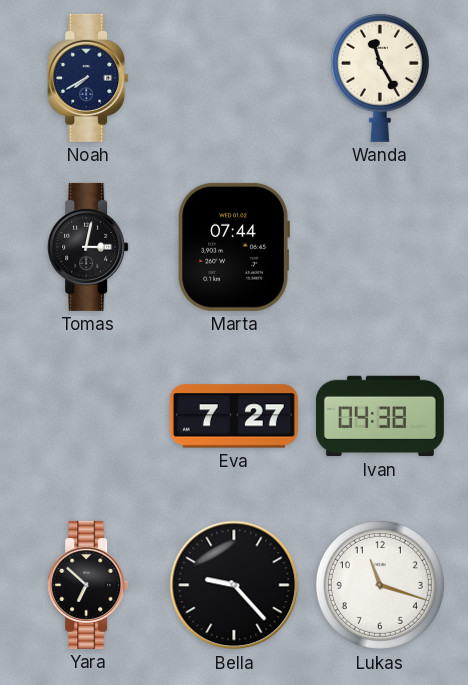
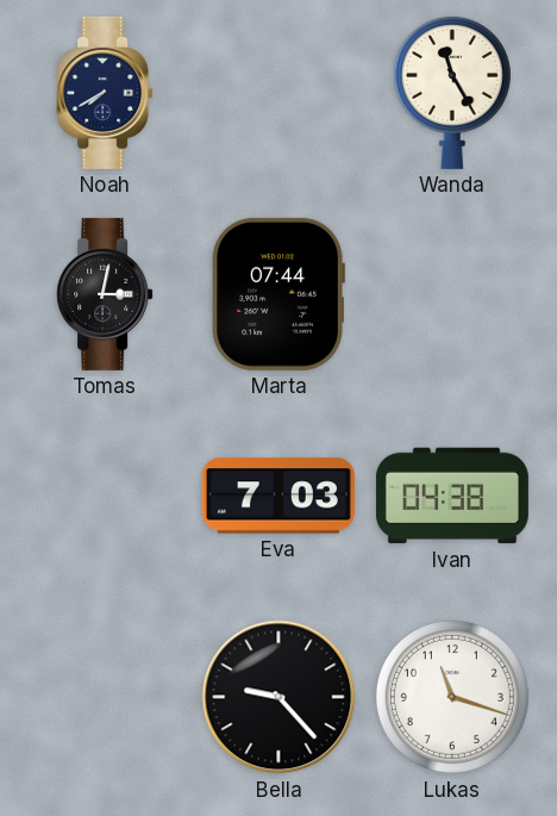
Eva: 7:27 -> 7:03
Yara: 6:52 -> none
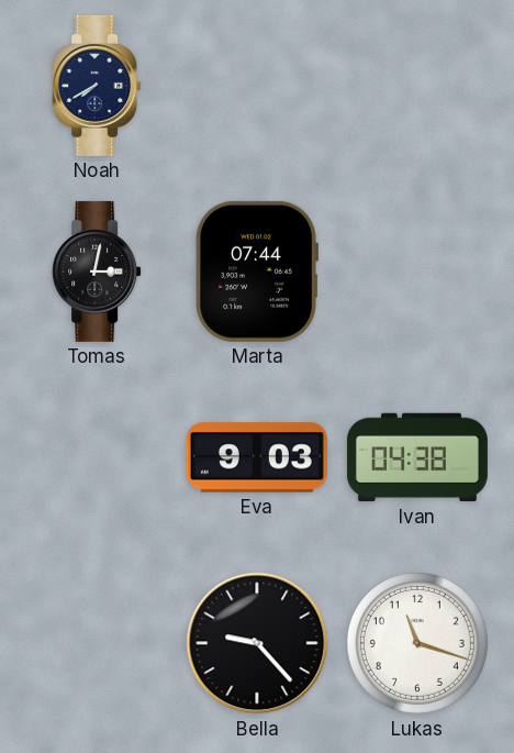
Wanda: 11:25 -> none
Eva: 7:03 -> 9:03
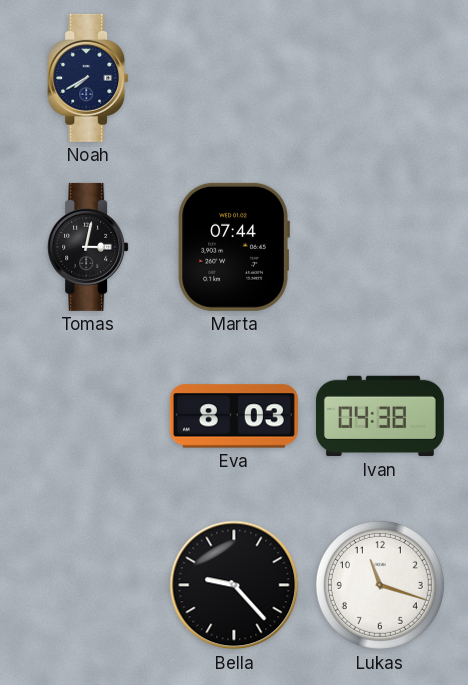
Eva: 9:03 -> 8:03
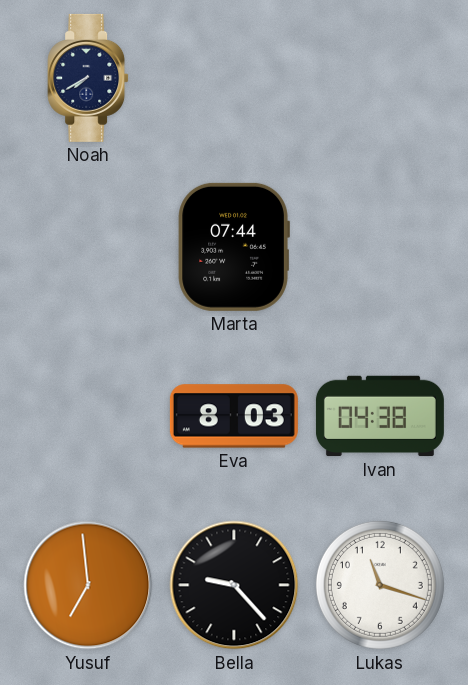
Tomas: 3:02 -> none
Yusuf: none -> 6:59
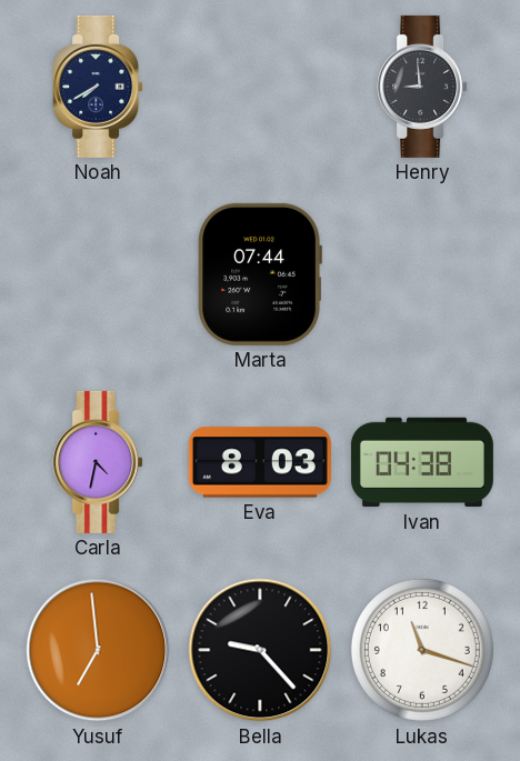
Henry: none -> 8:59
Carla: none -> 4:32
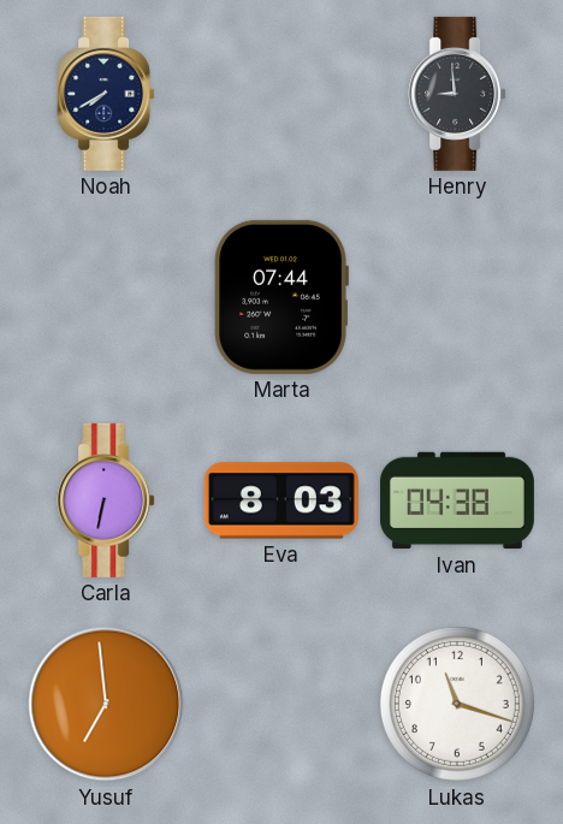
Carla: 4:32 -> 6:32
Bella: 9:23 -> none
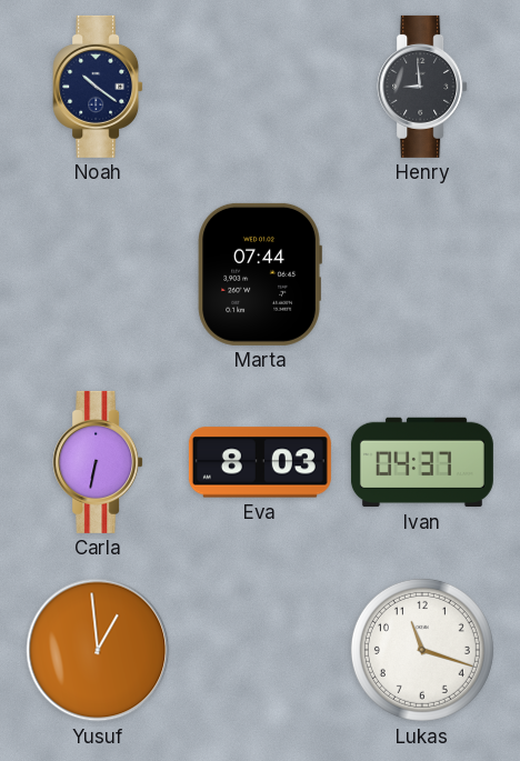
Noah: 7:40 -> 10:21
Ivan: 04:38 -> 04:37
Yusuf: 6:59 -> 12:59
